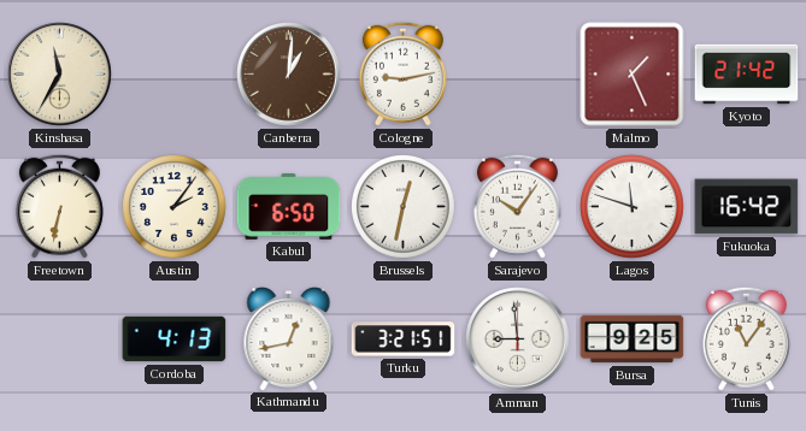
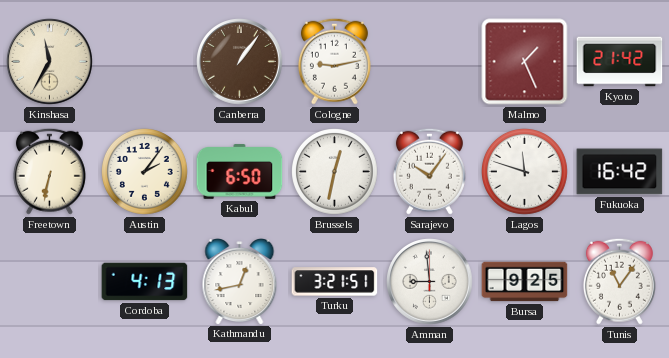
Canberra: 1:01 -> 1:06
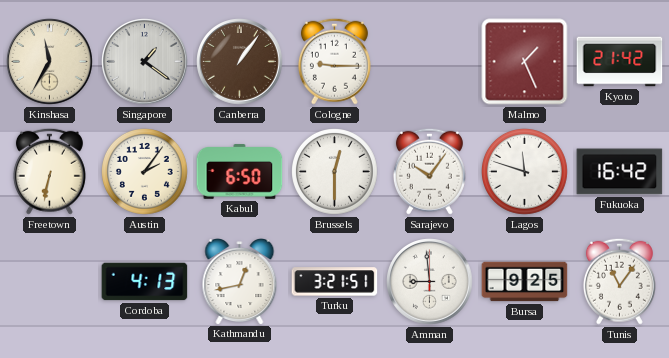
Singapore: none -> 1:21
Cologne: 9:13 -> 9:15
Brussels: 12:32 -> 12:30
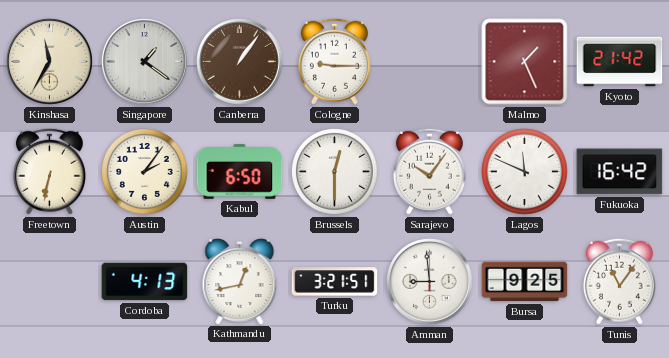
Lagos: 11:48 -> 11:49
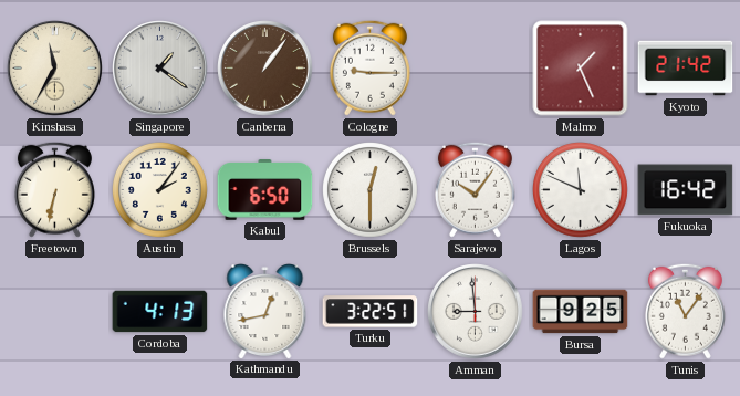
Turku: 3:21 -> 3:22
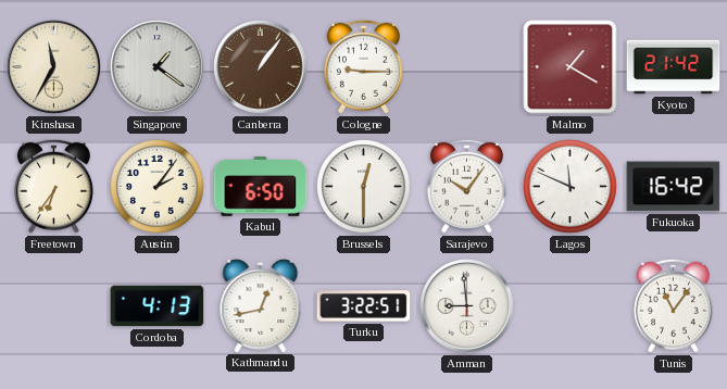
Malmo: 1:26 -> 1:20
Freetown: 6:32 -> 6:36
Bursa: 9:25 -> none
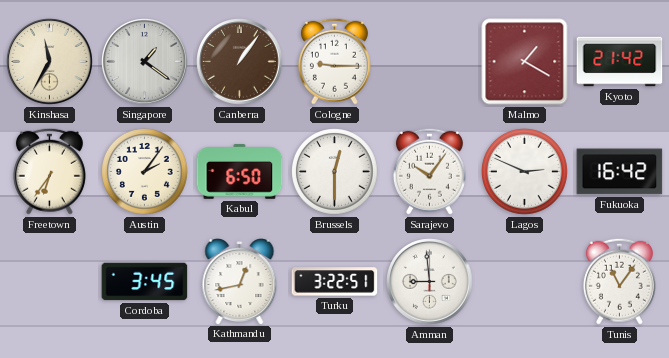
Lagos: 11:49 -> 2:49
Cordoba: 4:13 -> 3:45
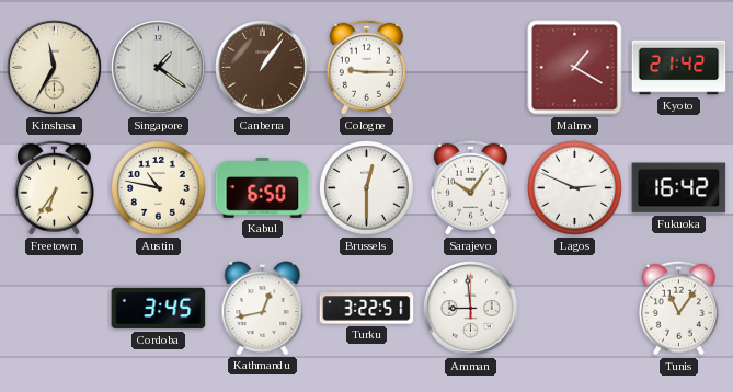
Austin: 2:06 -> 10:47
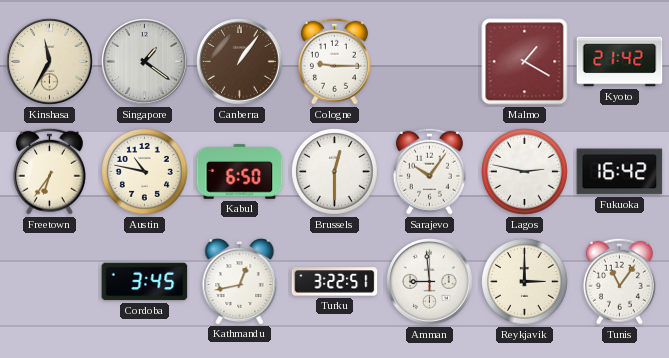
Lagos: 2:49 -> 2:47
Reykjavik: none -> 3:00
